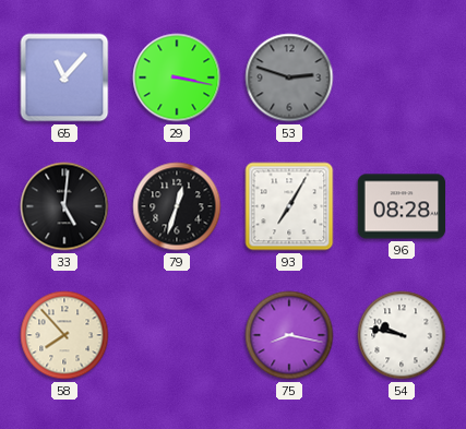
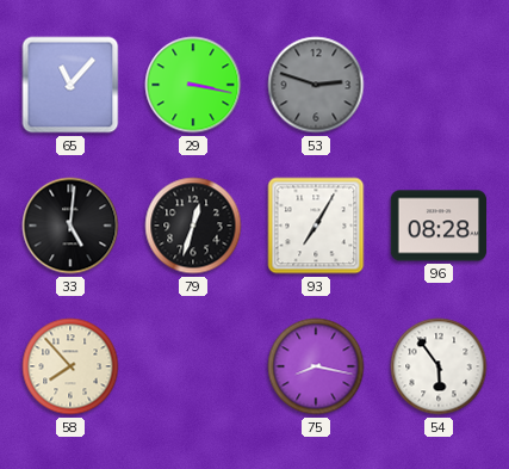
54: 9:47 -> 5:54
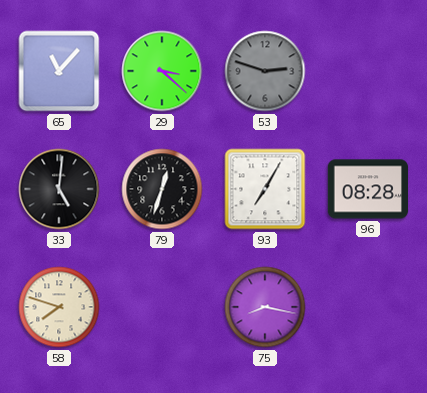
29: 3:17 -> 3:22
58: 7:53 -> 7:48
54: 5:54 -> none
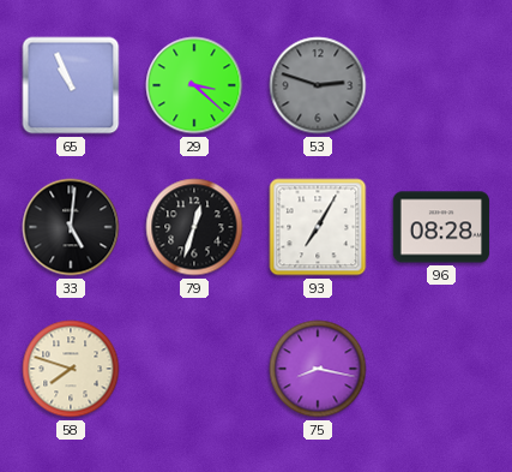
65: 11:07 -> 10:56
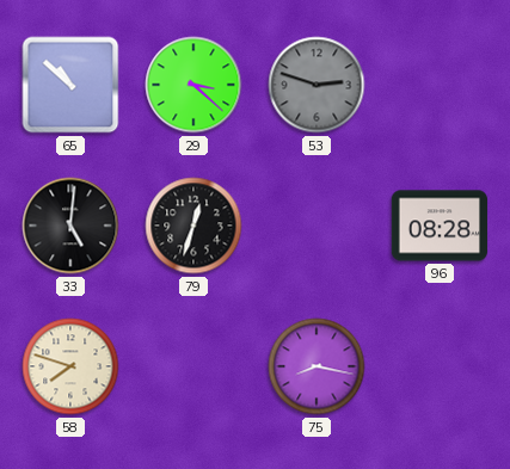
65: 10:56 -> 10:52
93: 7:05 -> none
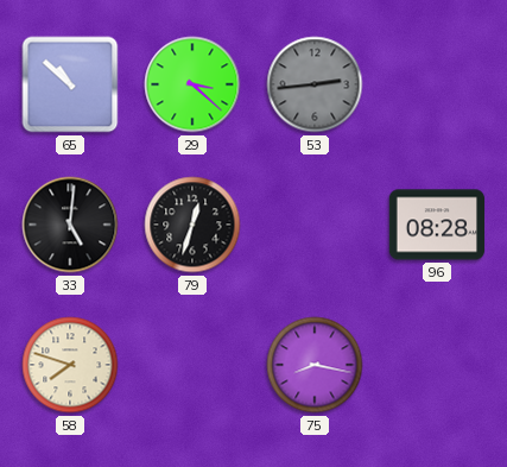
53: 2:48 -> 2:44
